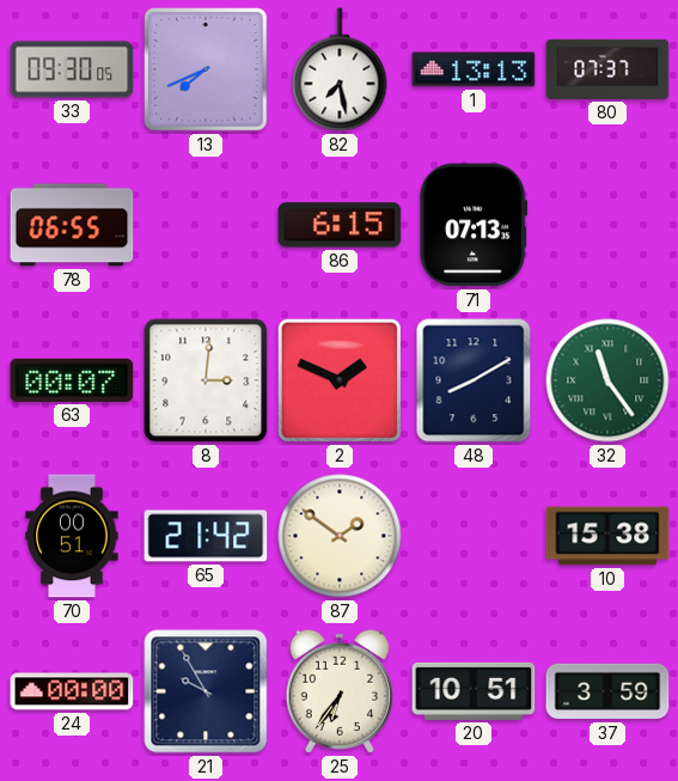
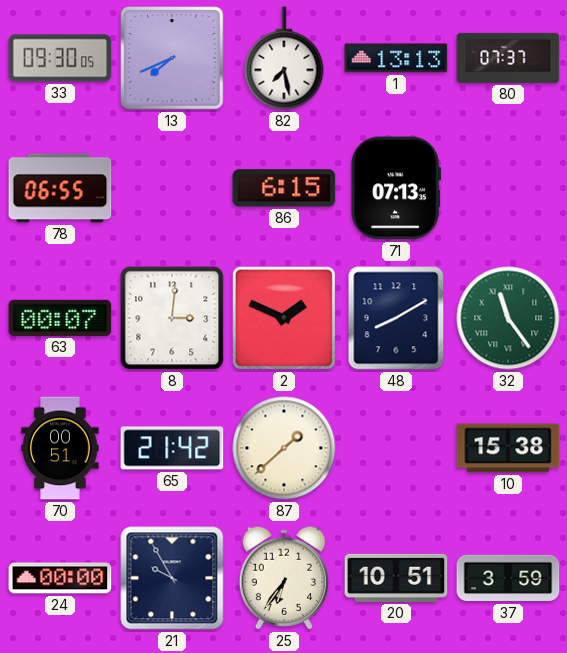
87: 1:51 -> 1:38
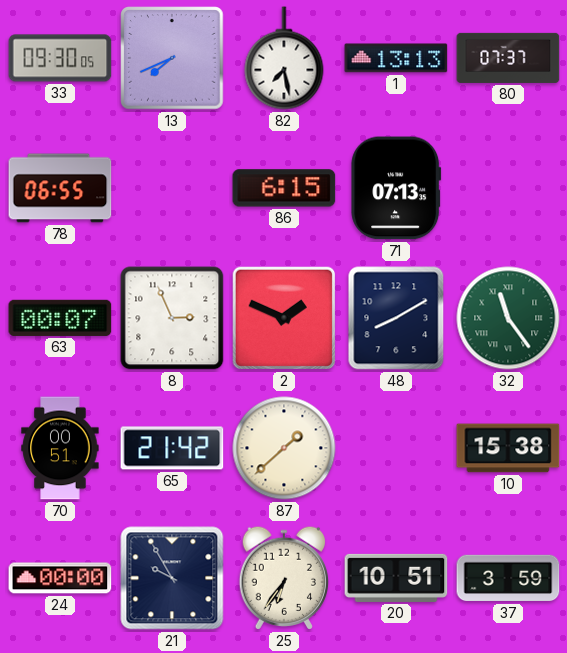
8: 3:01 -> 2:56
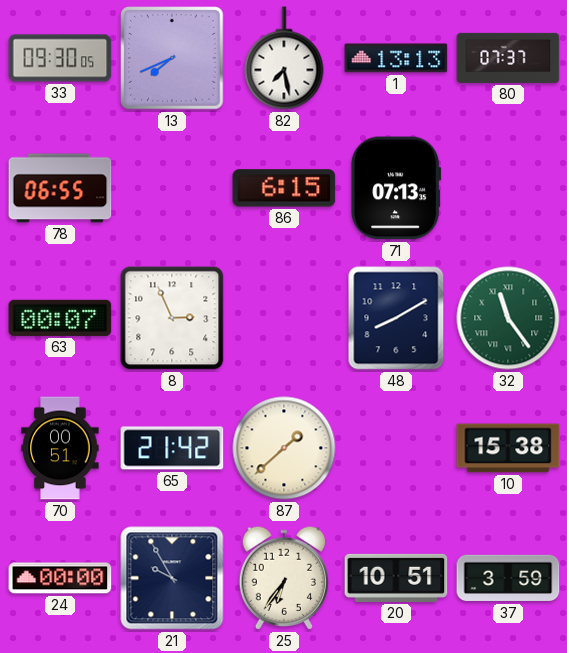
2: 1:49 -> none
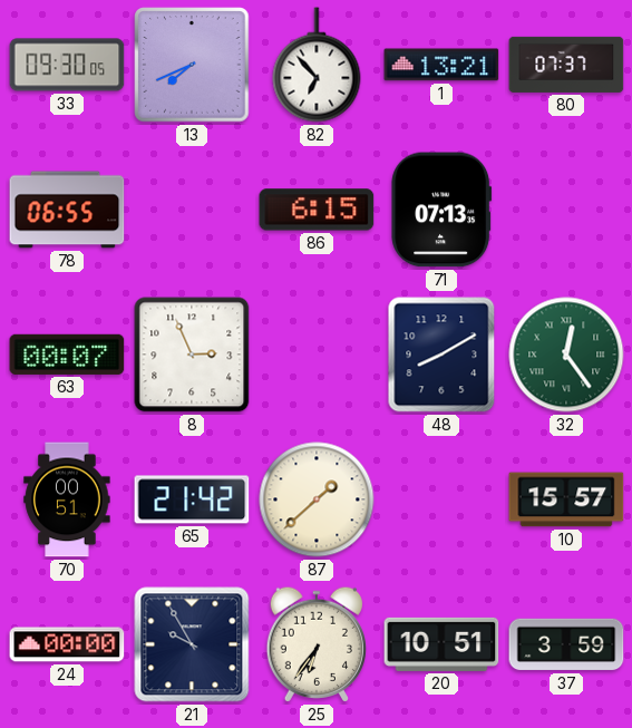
82: 7:28 -> 6:53
1: 13:13 -> 13:21
32: 11:24 -> 12:24
10: 15:38 -> 15:57
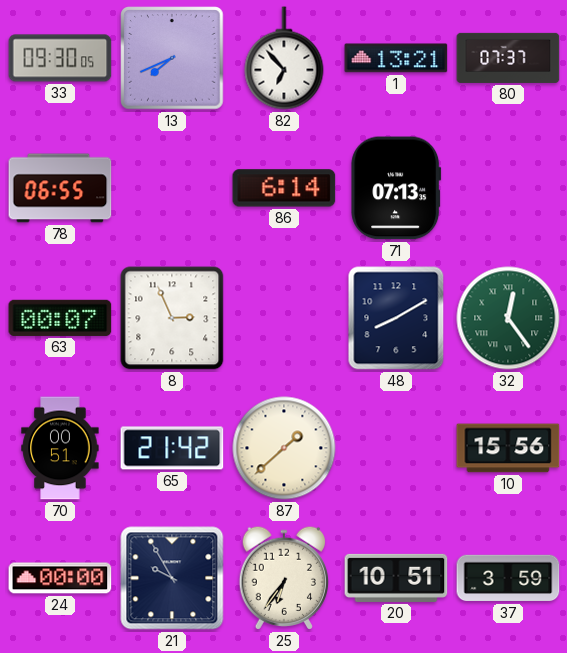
86: 6:15 -> 6:14
10: 15:57 -> 15:56
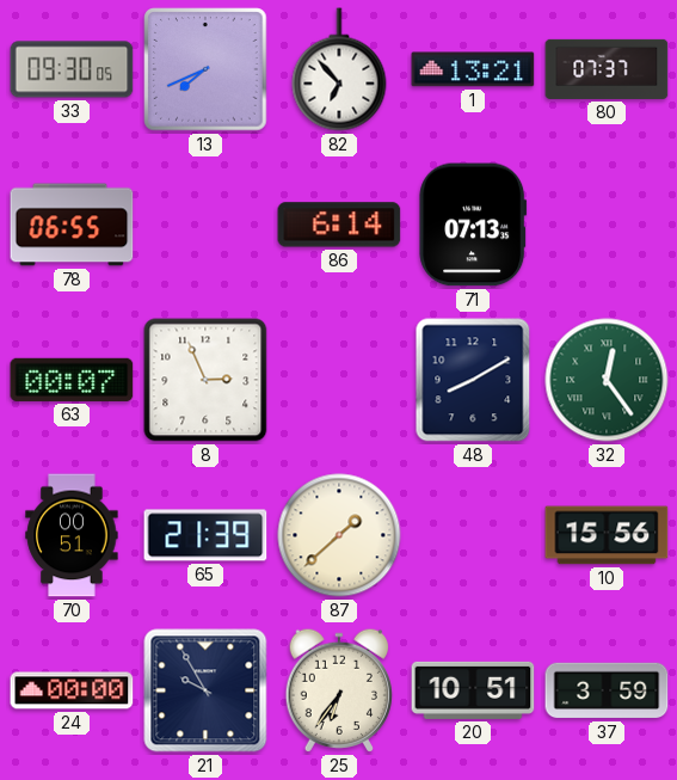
65: 21:42 -> 21:39
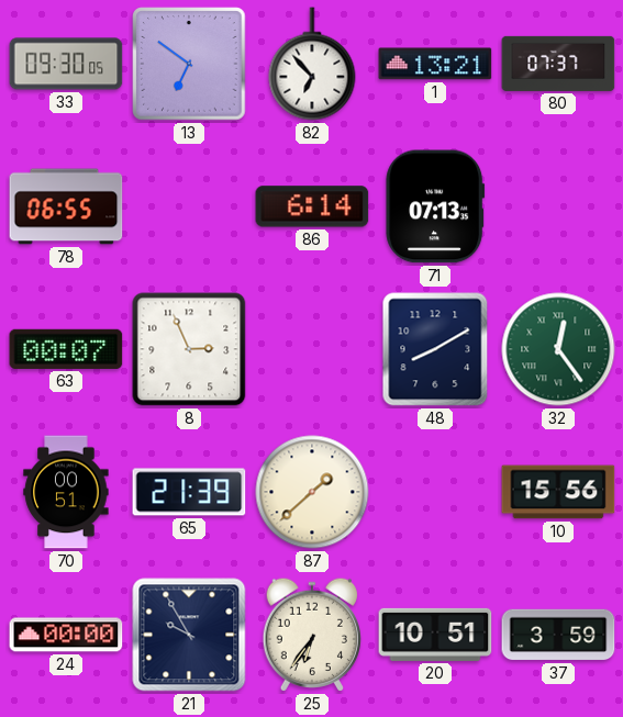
13: 7:41 -> 6:51
